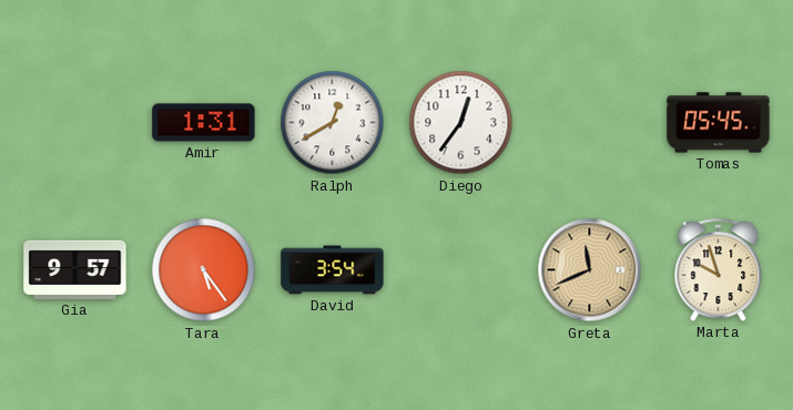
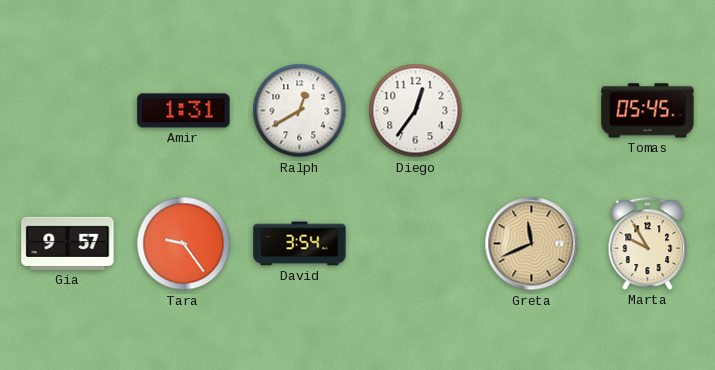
Tara: 5:24 -> 9:24
Marta: 9:57 -> 9:55
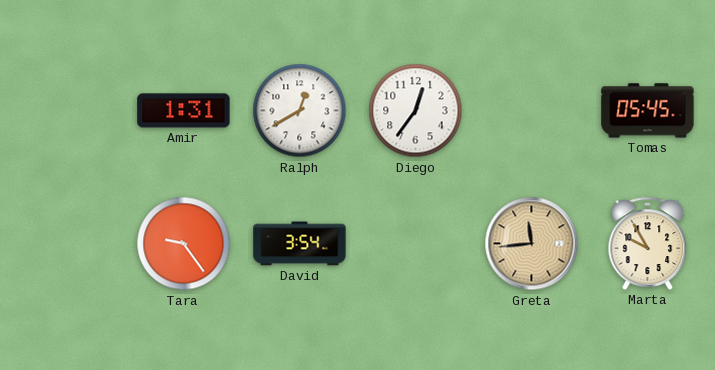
Gia: 9:57 -> none
Greta: 11:41 -> 11:44
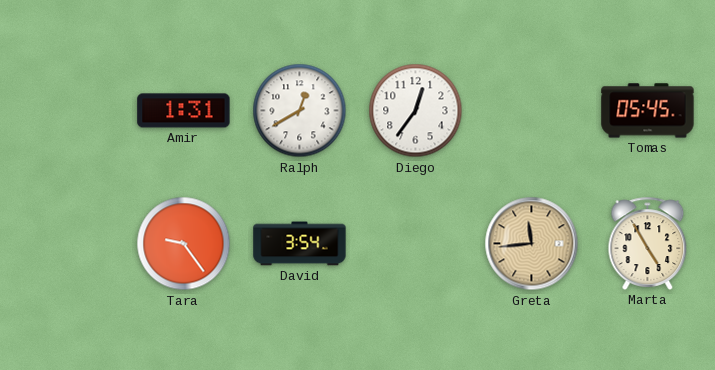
Marta: 9:55 -> 4:55
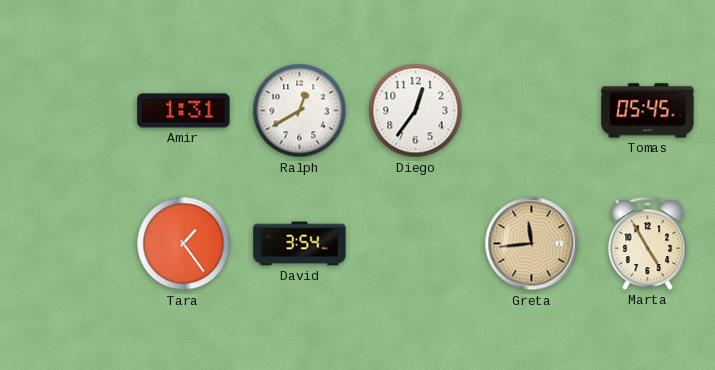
Tara: 9:24 -> 1:24
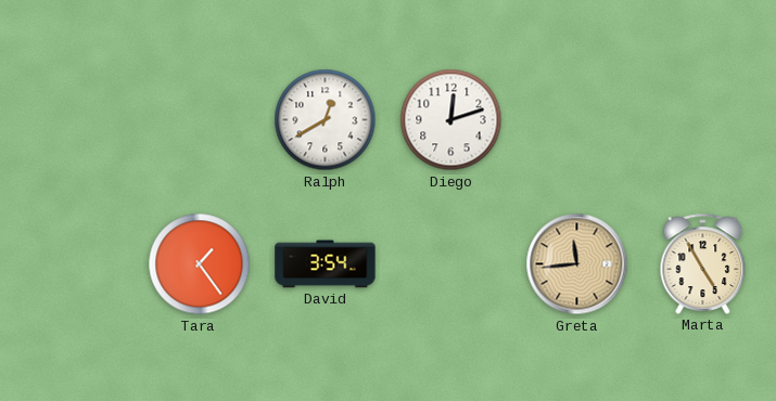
Amir: 1:31 -> none
Diego: 12:36 -> 12:12
Tomas: 05:45 -> none
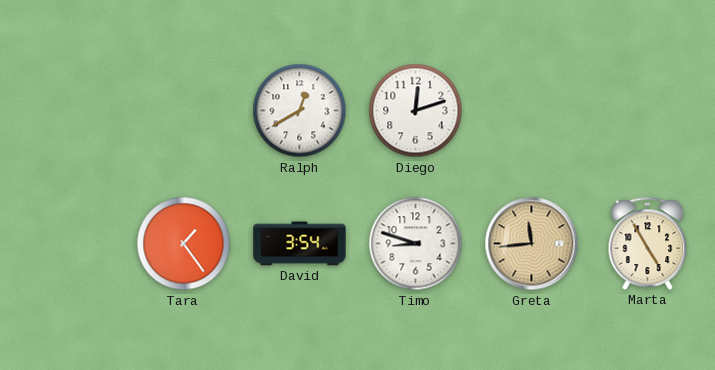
Timo: none -> 8:48
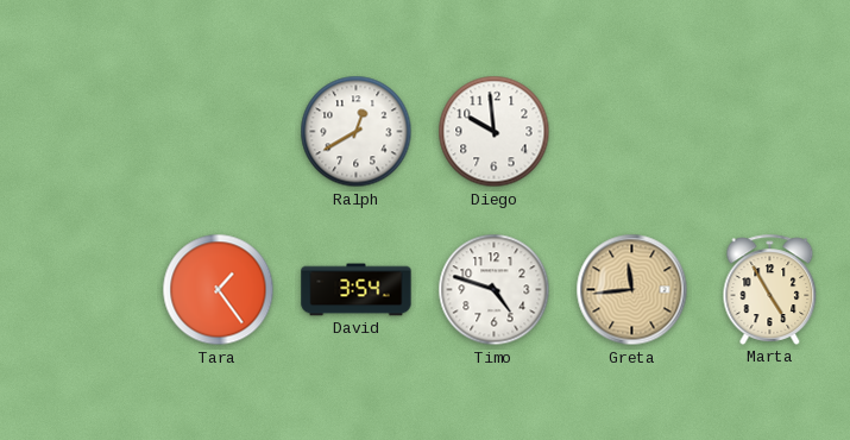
Diego: 12:12 -> 9:59
Timo: 8:48 -> 4:48
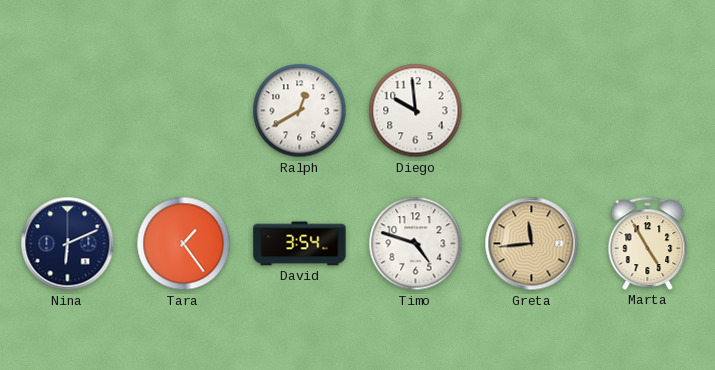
Nina: none -> 6:11
